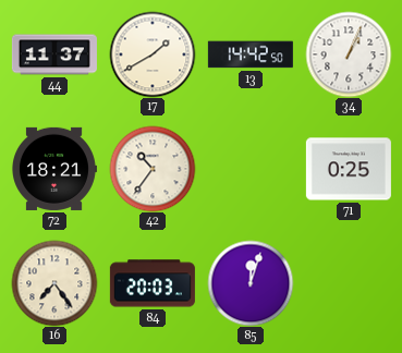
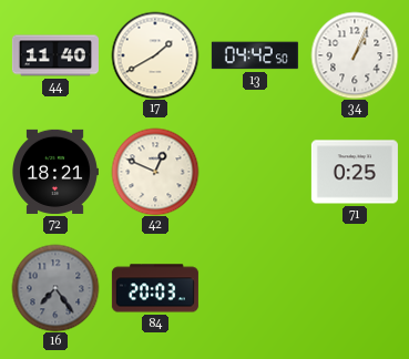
44: 11:37 -> 11:40
13: 14:42 -> 04:42
42: 10:36 -> 12:49
16 dial: cream -> grey
85: 12:03 -> none
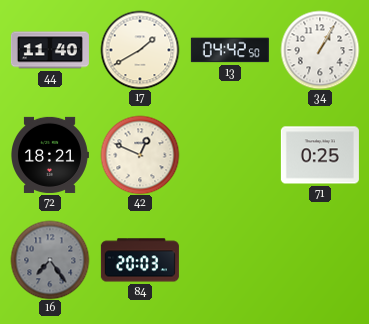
34: 1:04 -> 1:05
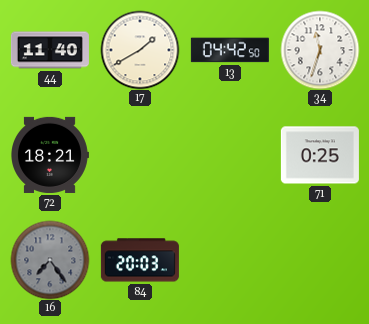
34: 1:05 -> 11:33
42: 12:49 -> none
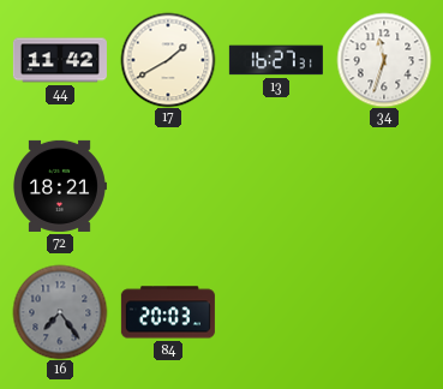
44: 11:40 -> 11:42
13: 04:42 -> 16:27
71: 0:25 -> none
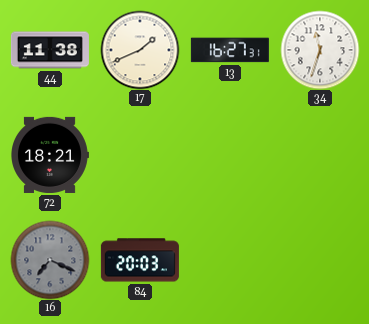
44: 11:42 -> 11:38
17: 1:40 -> 1:41
16: 7:24 -> 7:19
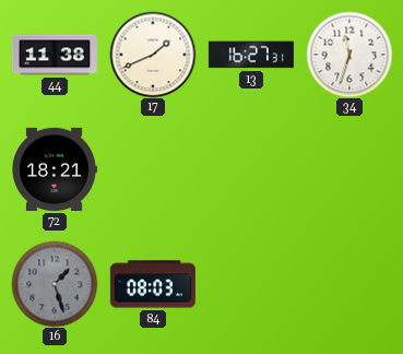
16: 7:19 -> 1:27
84: 20:03 -> 08:03
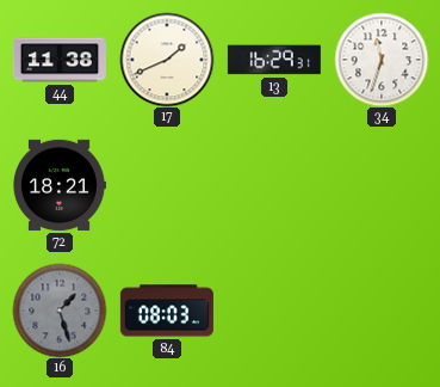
13: 16:27 -> 16:29
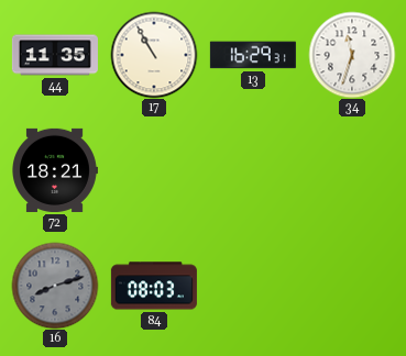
44: 11:38 -> 11:35
17: 1:41 -> 10:55
16: 1:27 -> 8:12
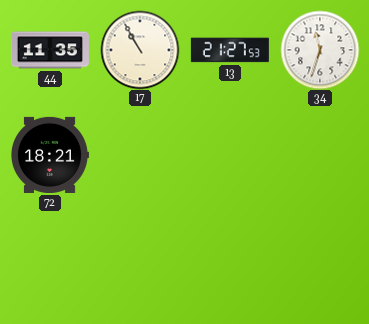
13: 16:29 -> 21:27
16: 8:12 -> none
84: 08:03 -> none
